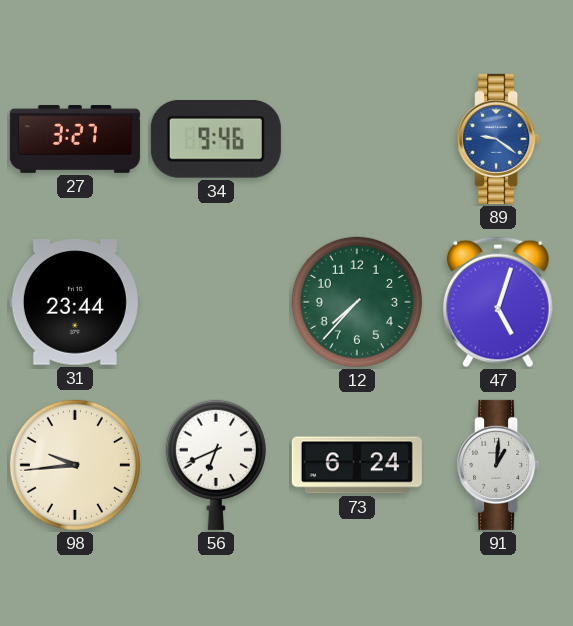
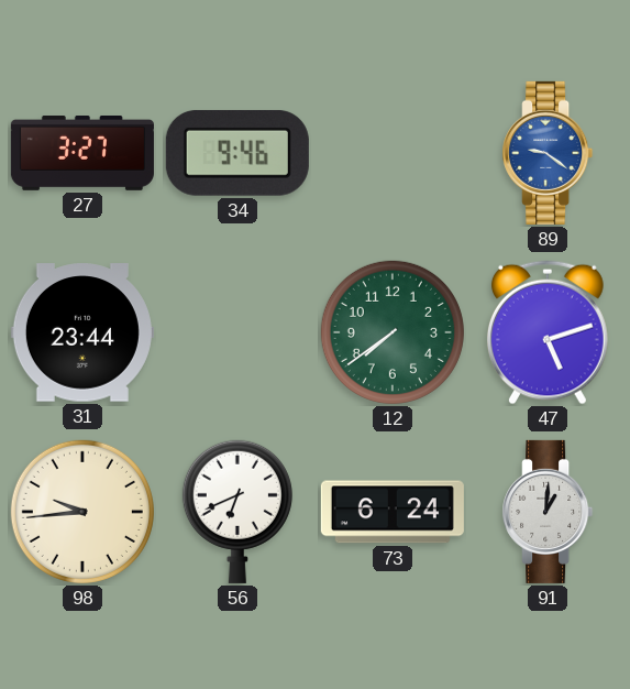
12: 7:37 -> 7:39
47: 5:03 -> 5:12
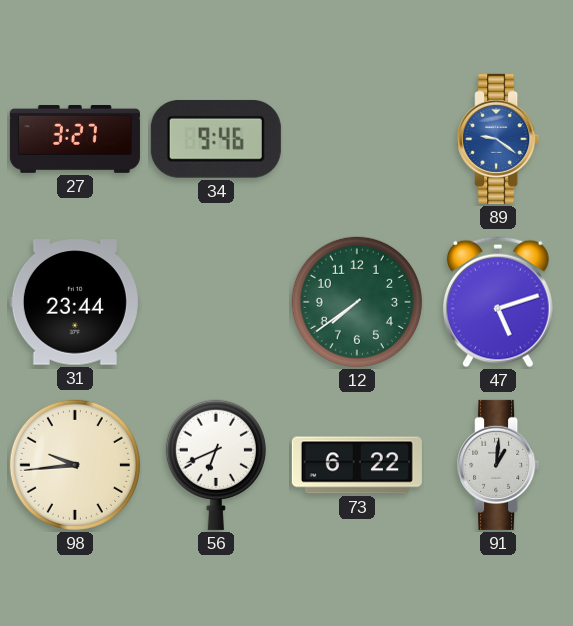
73: 6:24 -> 6:22
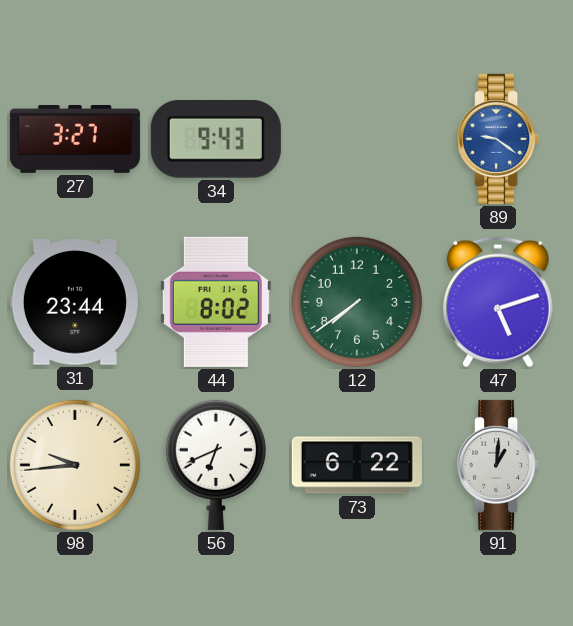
34: 9:46 -> 9:43
44: none -> 8:02
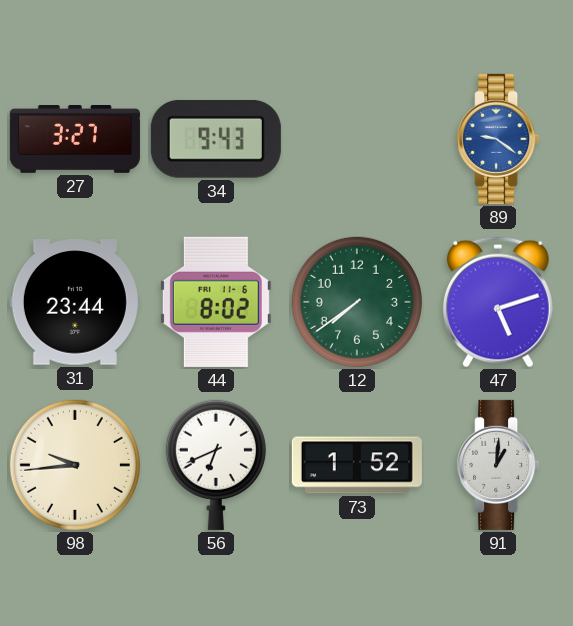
73: 6:22 -> 1:52
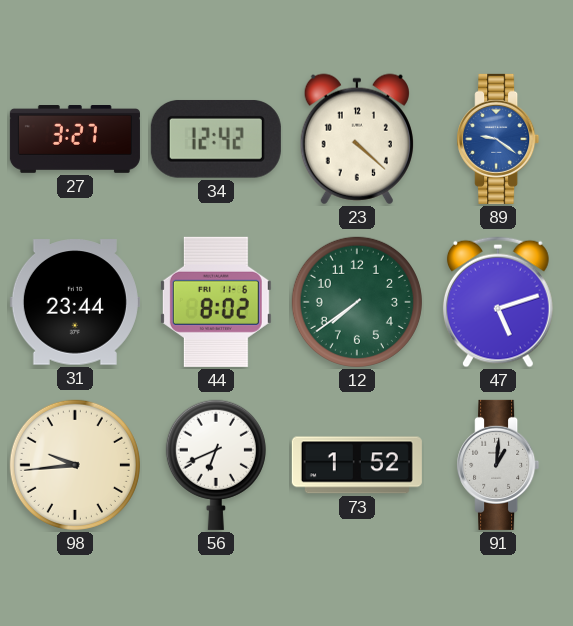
34: 9:43 -> 12:42
23: none -> 4:22
